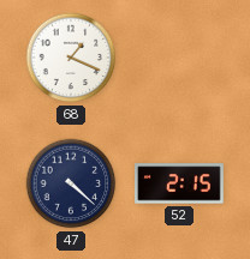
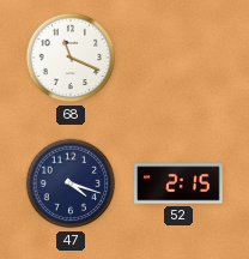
68: 1:19 -> 11:19
47: 4:22 -> 4:18
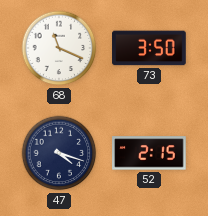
73: none -> 3:50
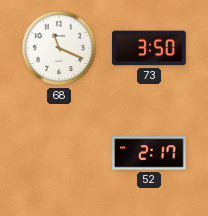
47: 4:18 -> none
52: 2:15 -> 2:17
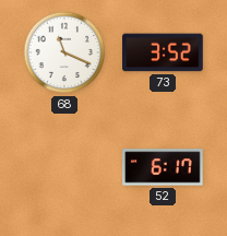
73: 3:50 -> 3:52
52: 2:17 -> 6:17
